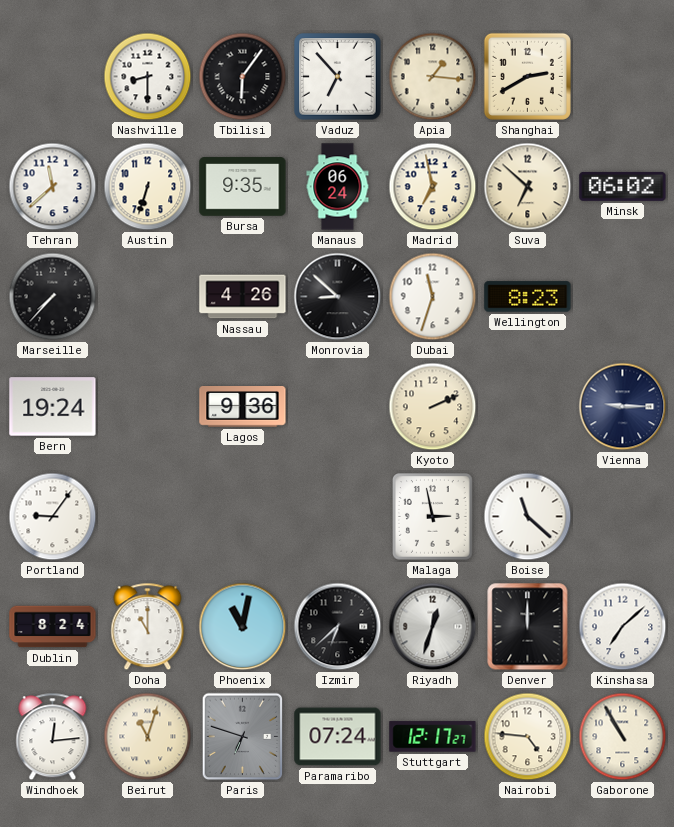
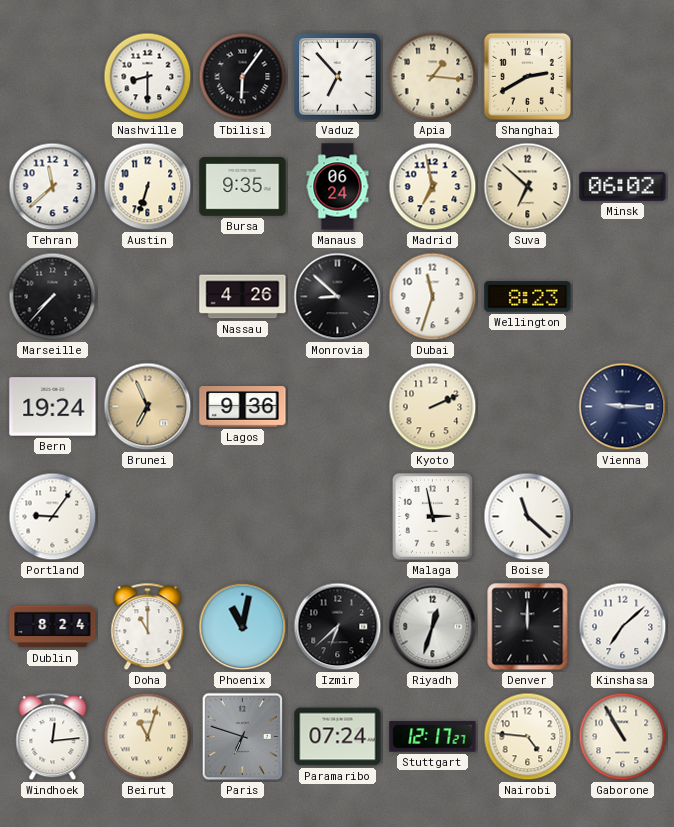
Brunei: none -> 6:56
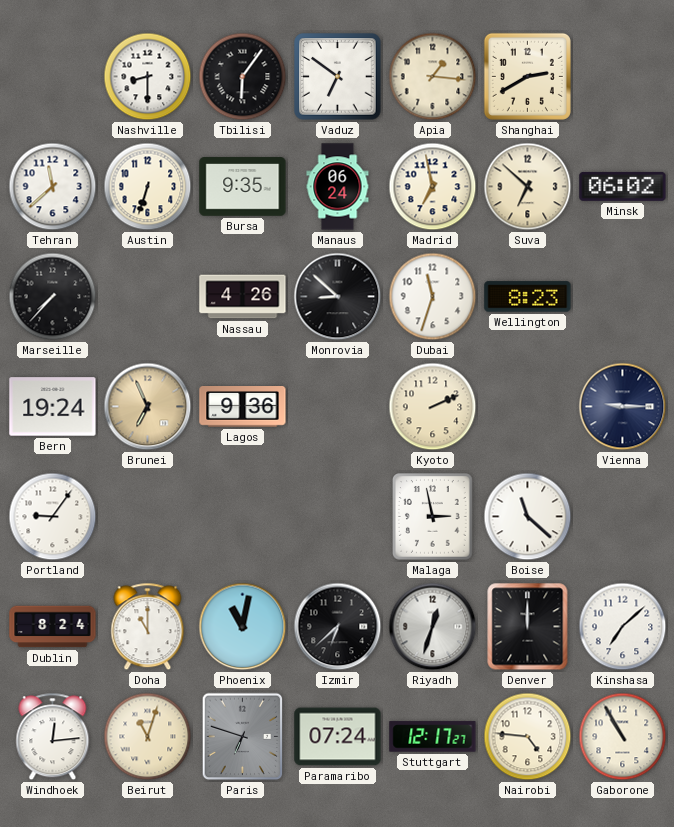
Vaduz: 6:53 -> 6:51
